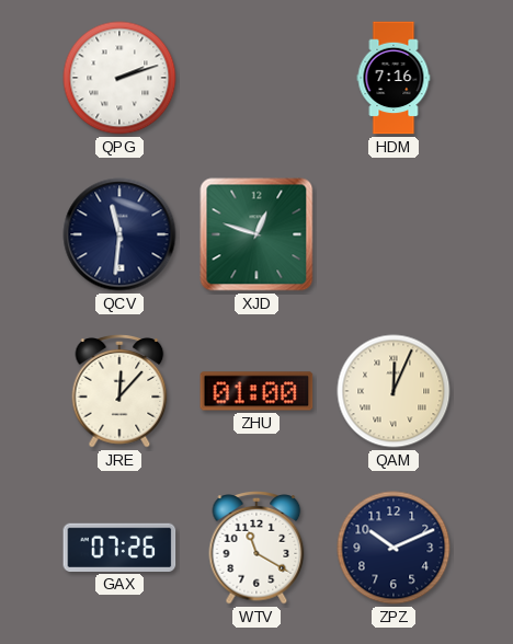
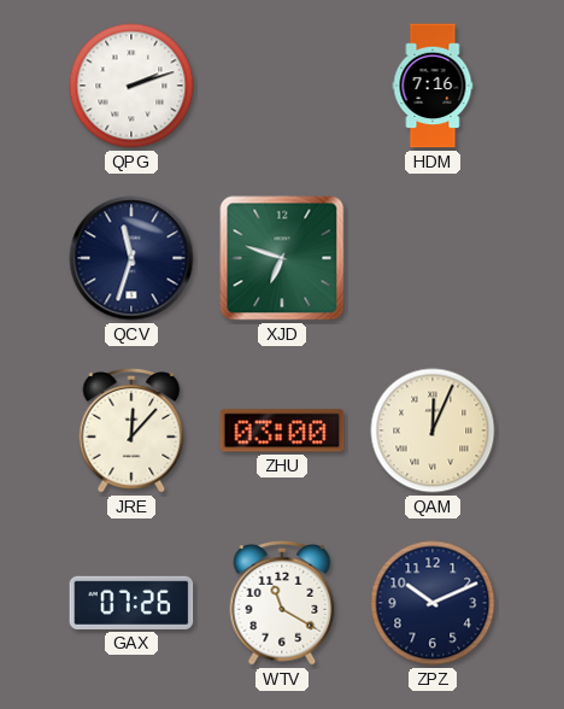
QCV: 11:31 -> 11:33
XJD: 12:48 -> 6:48
ZHU: 01:00 -> 03:00
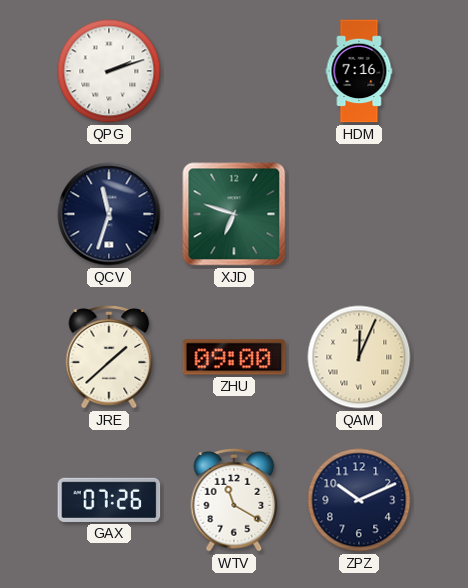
JRE: 12:07 -> 1:38
ZHU: 03:00 -> 09:00
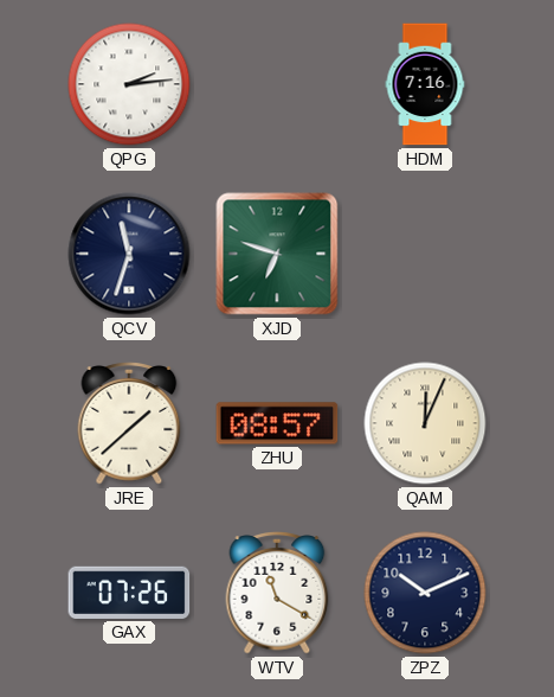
QPG: 2:12 -> 2:14
ZHU: 09:00 -> 08:57
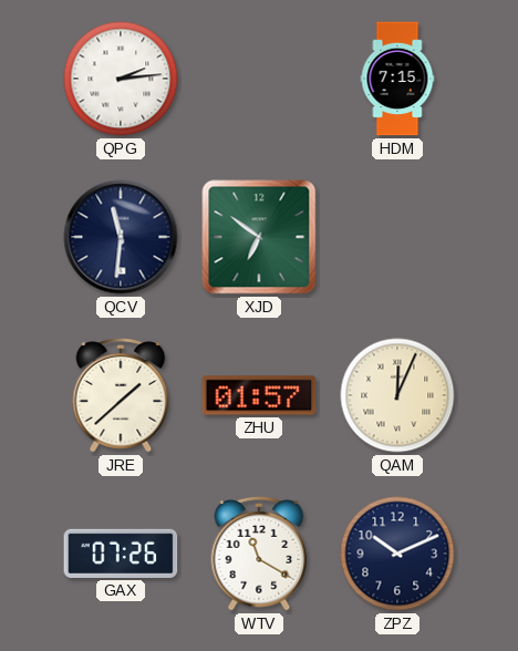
HDM: 7:16 -> 7:15
QCV: 11:33 -> 11:31
XJD: 6:48 -> 6:51
ZHU: 08:57 -> 01:57
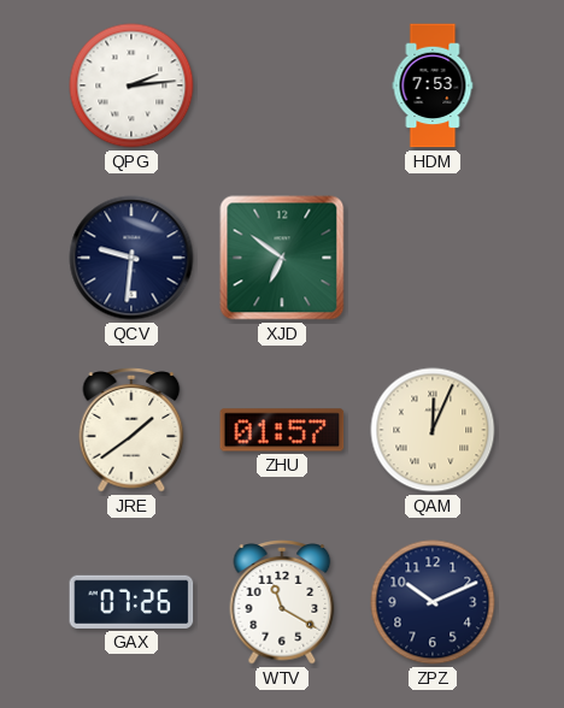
HDM: 7:15 -> 7:53
QCV: 11:31 -> 9:31
JRE: 1:38 -> 1:39
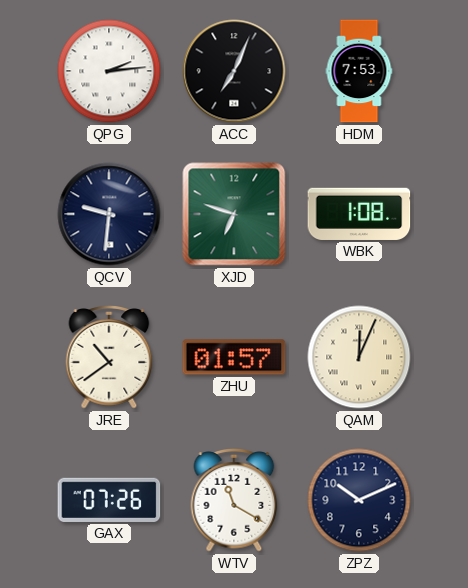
ACC: none -> 7:04
XJD: 6:51 -> 6:48
WBK: none -> 1:08
JRE: 1:39 -> 10:39
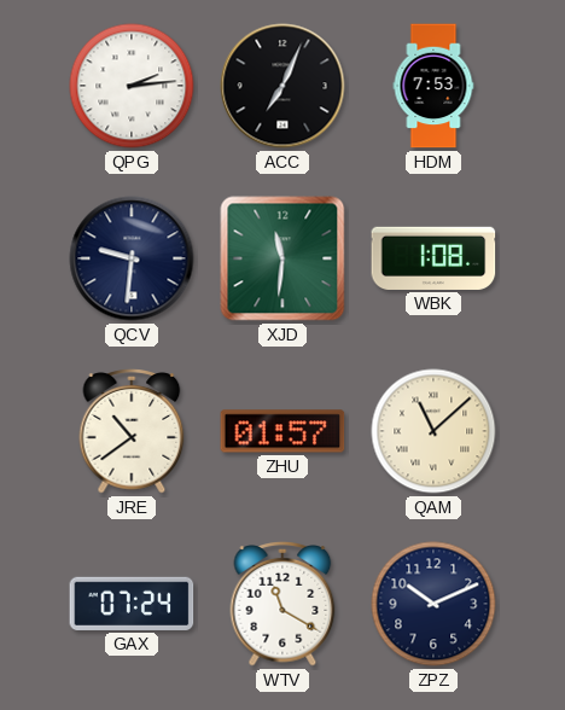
XJD: 6:48 -> 11:31
QAM: 12:04 -> 11:08
GAX: 07:26 -> 07:24
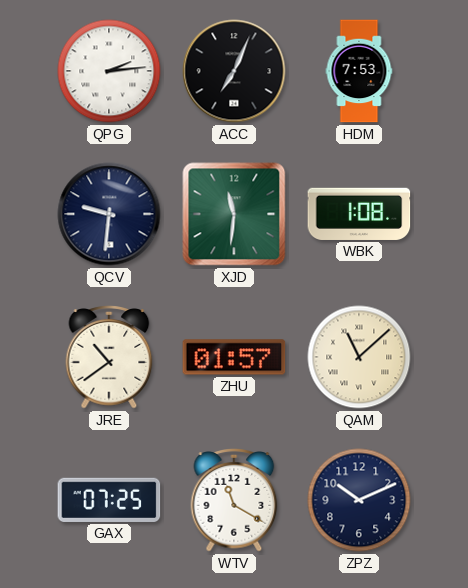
GAX: 07:24 -> 07:25
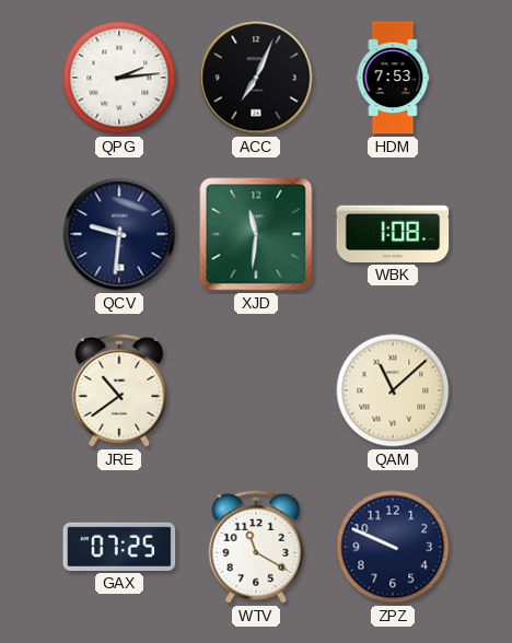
ZHU: 01:57 -> none
ZPZ: 10:11 -> 9:49
